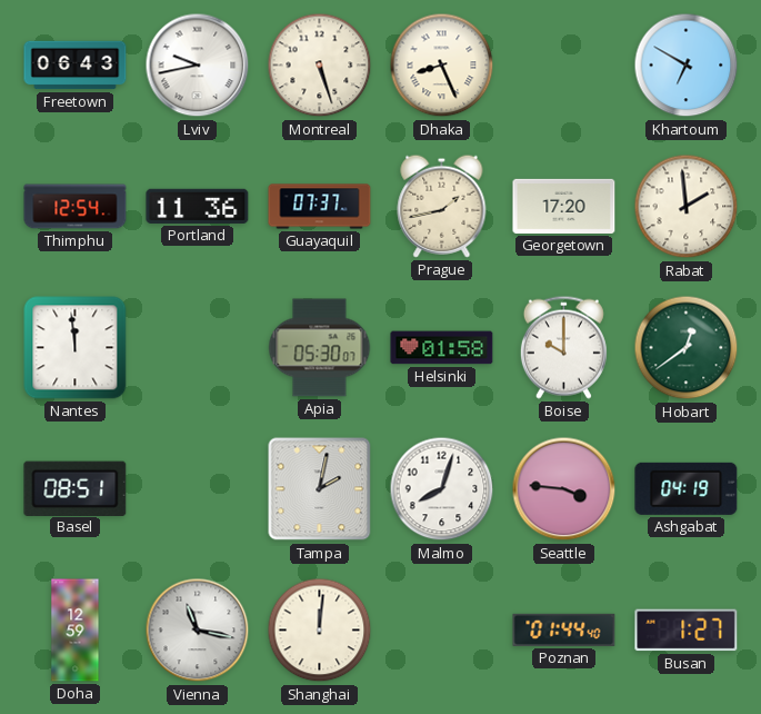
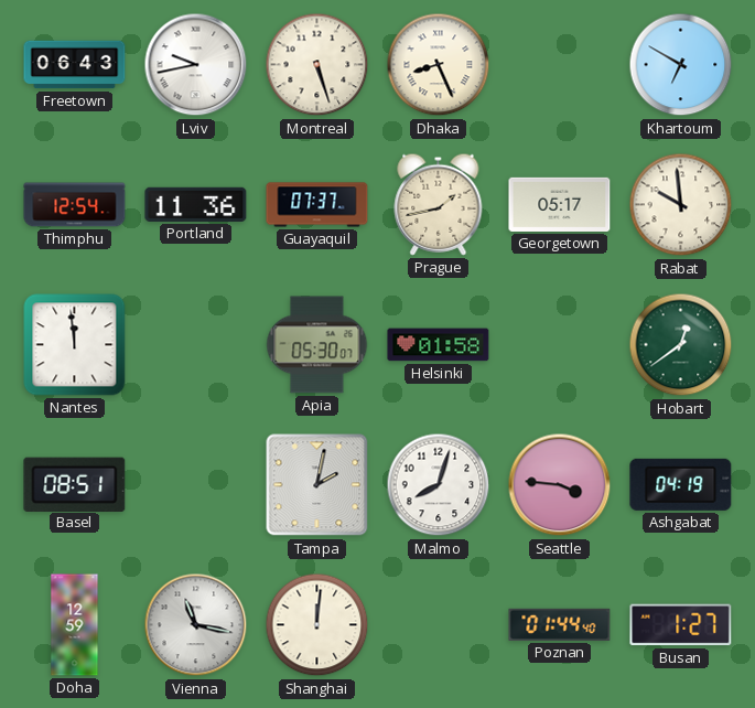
Georgetown: 17:20 -> 05:17
Rabat: 1:59 -> 9:59
Boise: 10:00 -> none
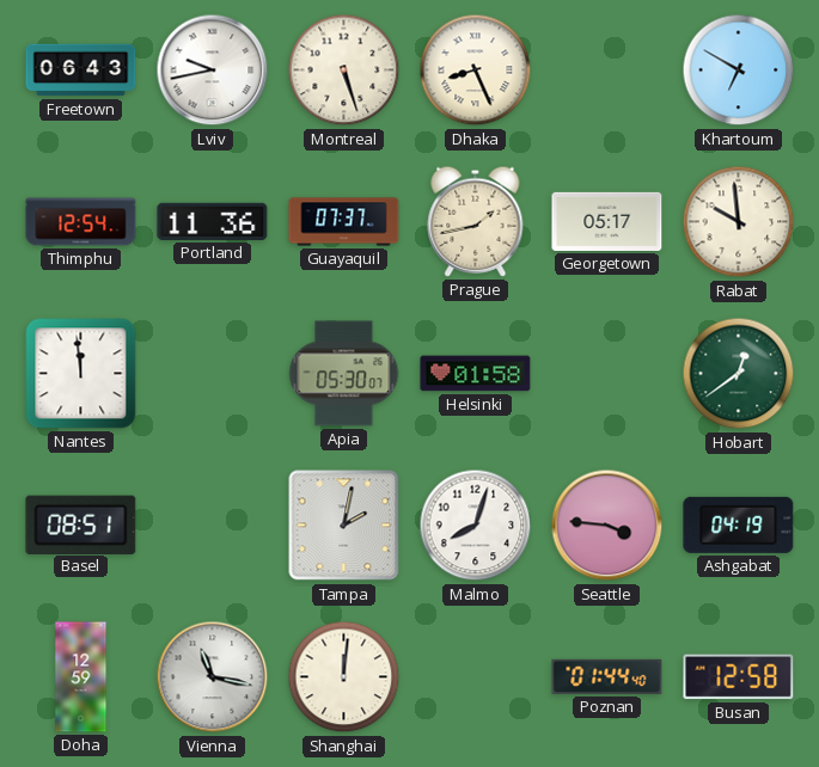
Busan: 1:27 -> 12:58
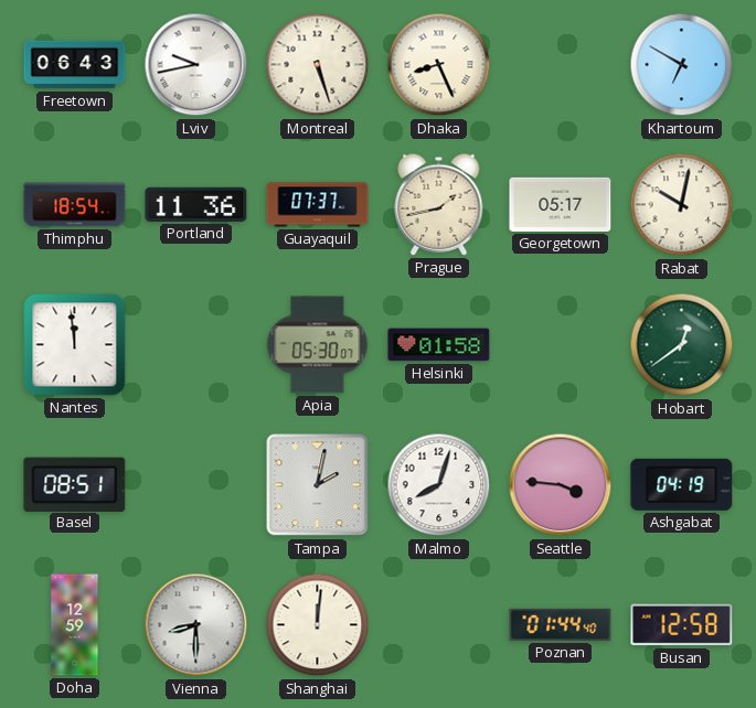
Thimphu: 12:54 -> 18:54
Rabat: 9:59 -> 10:02
Vienna: 11:17 -> 8:30
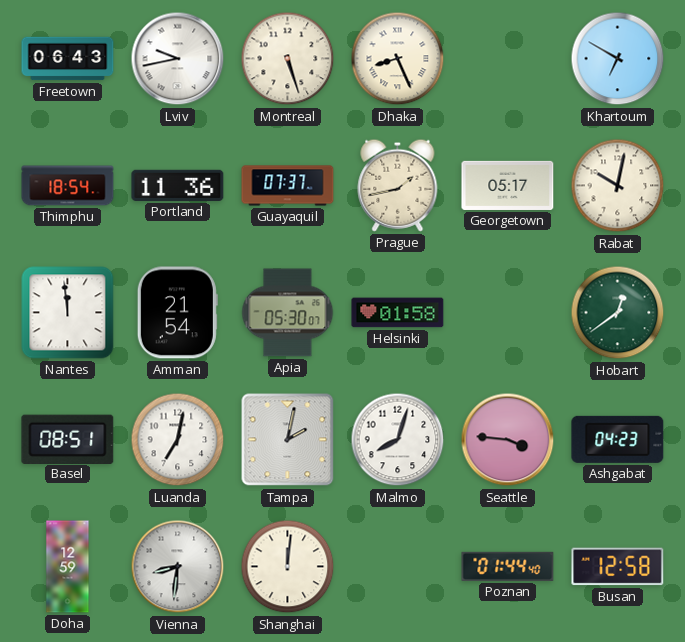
Amman: none -> 21:54
Luanda: none -> 7:02
Ashgabat: 04:19 -> 04:23
Vienna: 8:30 -> 8:31
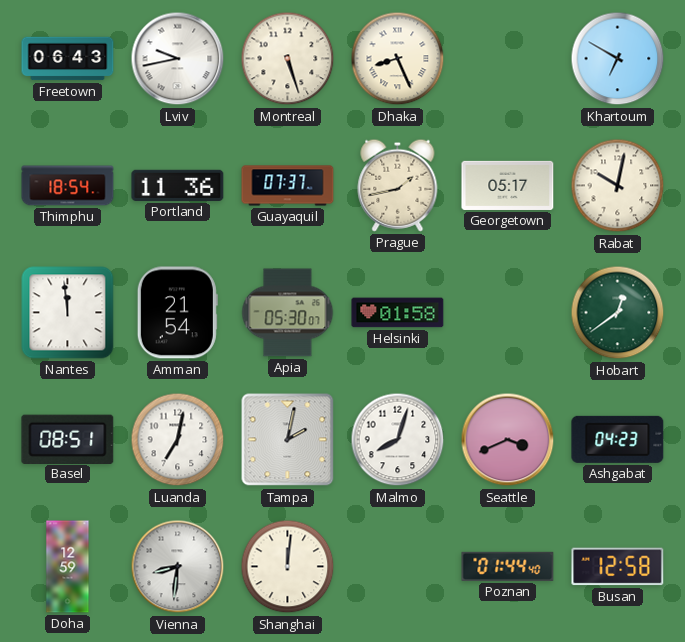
Seattle: 3:46 -> 3:41
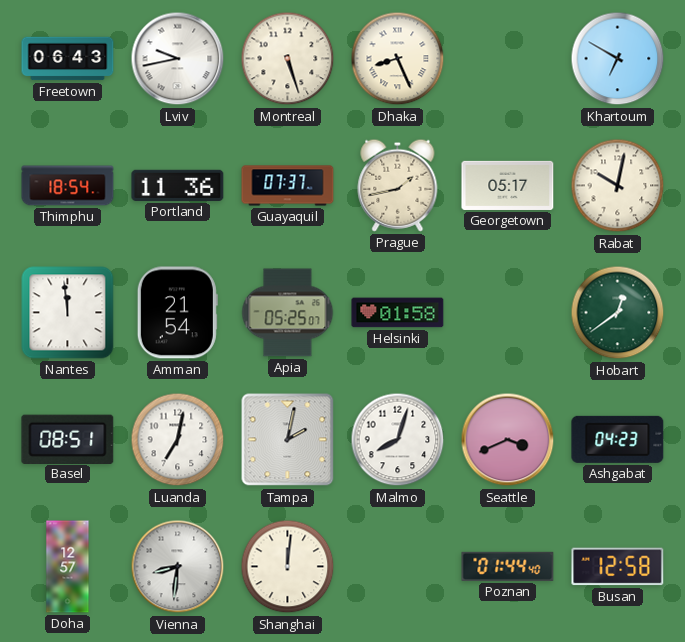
Apia: 05:30 -> 05:25
Doha: 12:59 -> 12:57
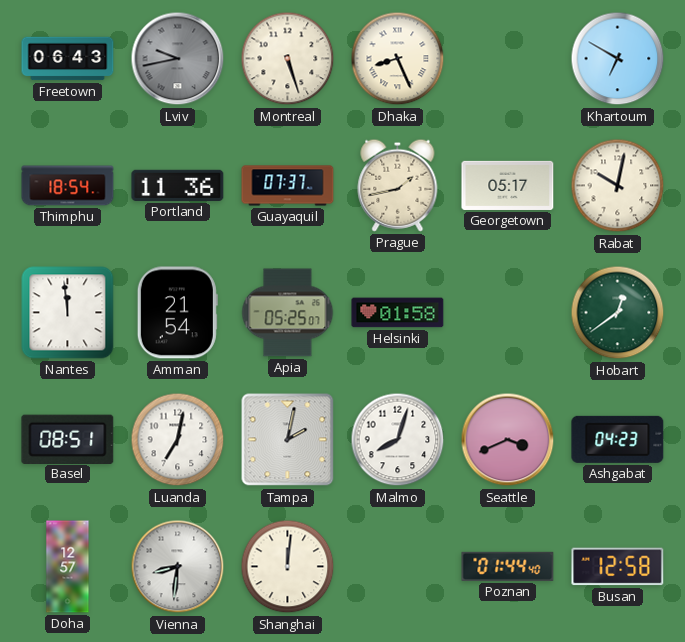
Lviv dial: white -> grey
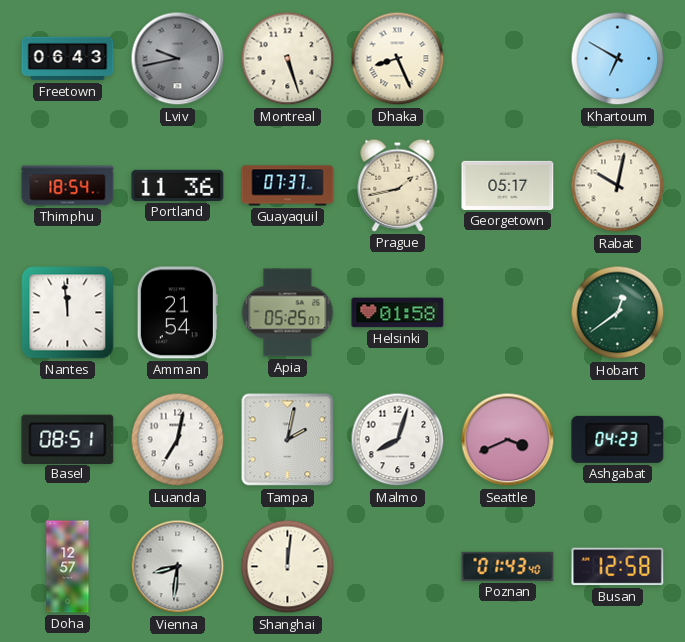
Poznan: 01:44 -> 01:43
